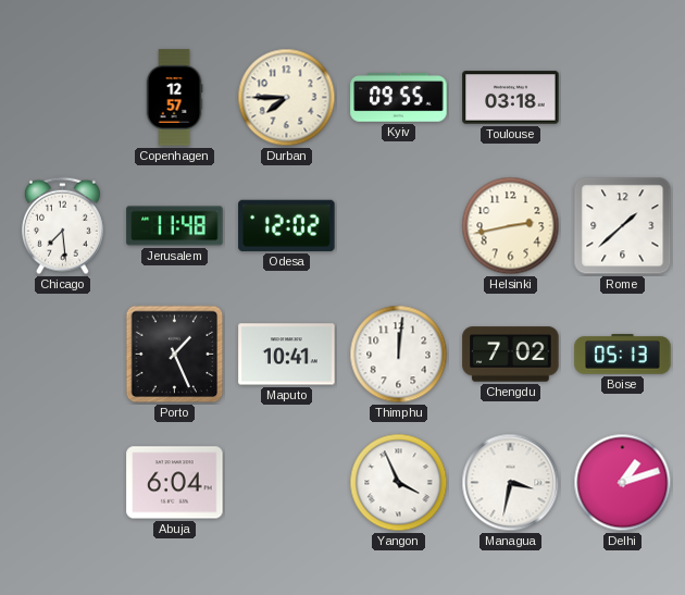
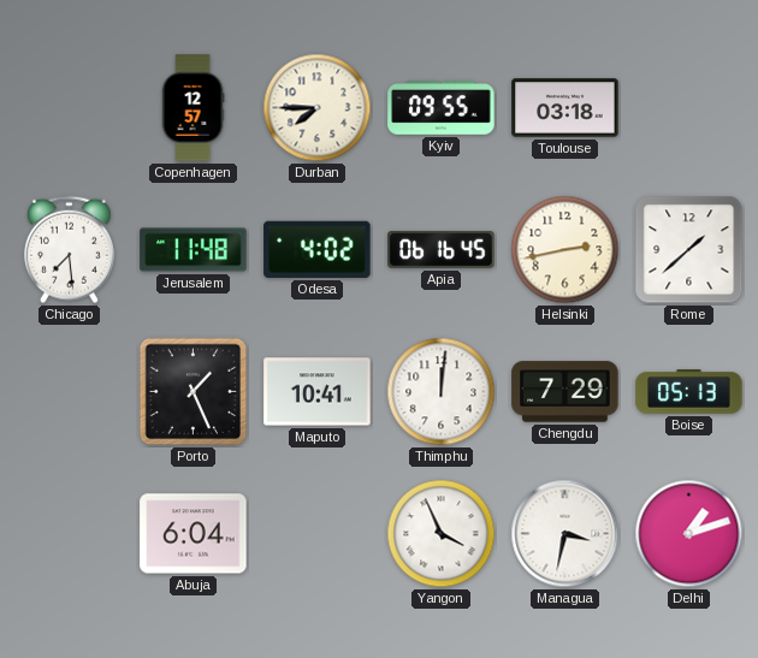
Odesa: 12:02 -> 4:02
Apia: none -> 06:16
Chengdu: 7:02 -> 7:29
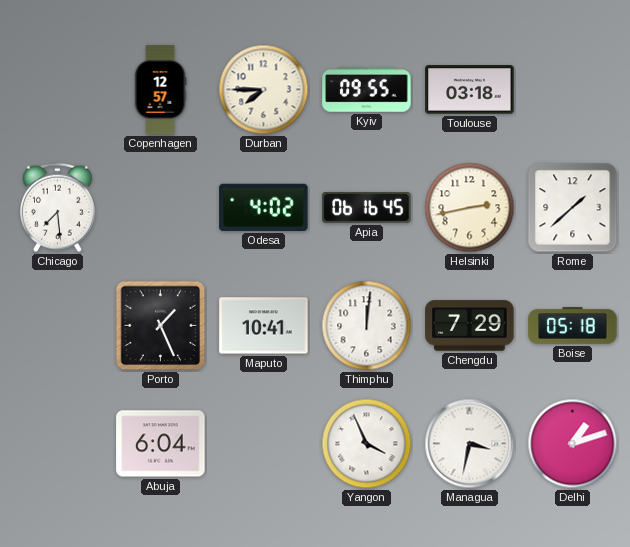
Jerusalem: 11:48 -> none
Boise: 05:13 -> 05:18
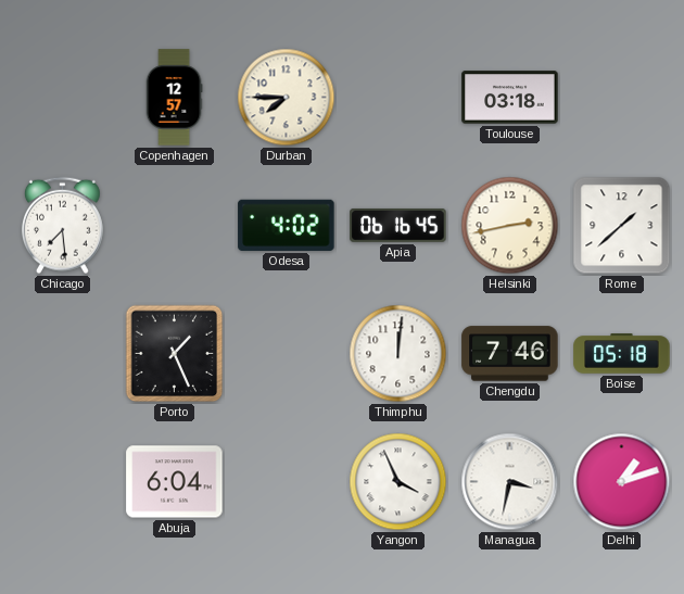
Kyiv: 09:55 -> none
Maputo: 10:41 -> none
Chengdu: 7:29 -> 7:46
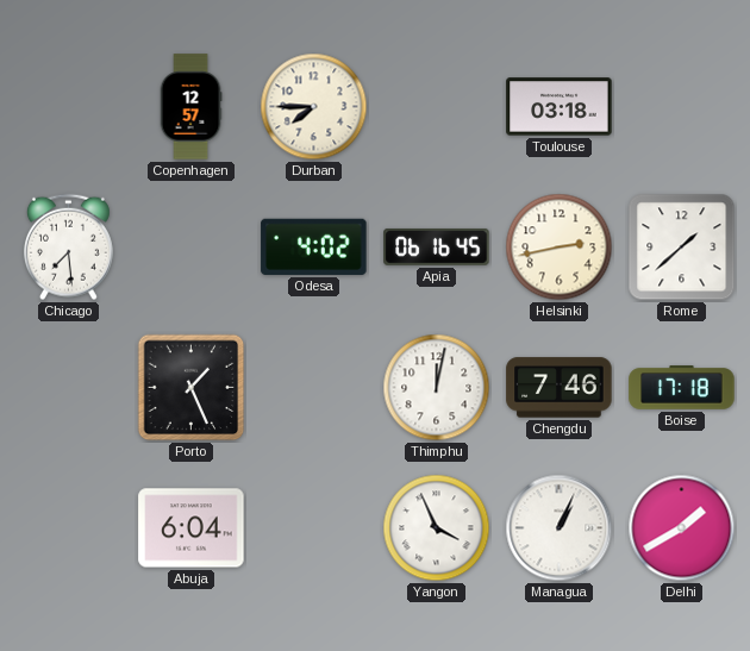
Thimphu: 12:01 -> 12:02
Boise: 05:18 -> 17:18
Managua: 3:32 -> 1:04
Delhi: 1:12 -> 1:40
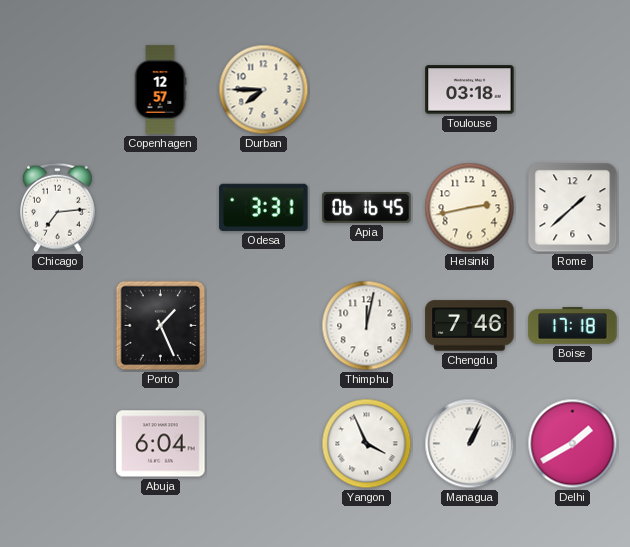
Chicago: 7:29 -> 7:14
Odesa: 4:02 -> 3:31
